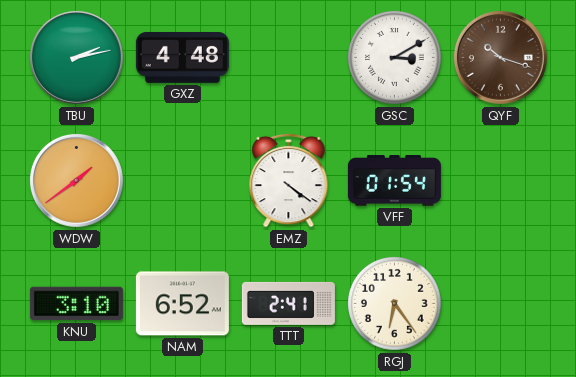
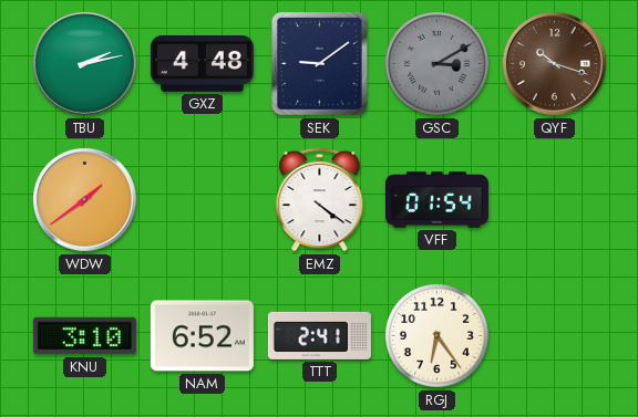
SEK: none -> 9:09
GSC dial: white -> grey
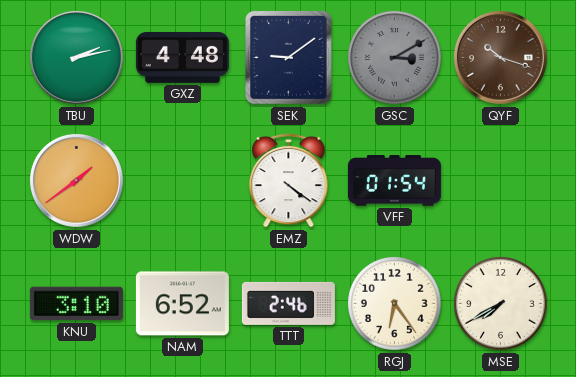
TTT: 2:41 -> 2:46
MSE: none -> 7:40
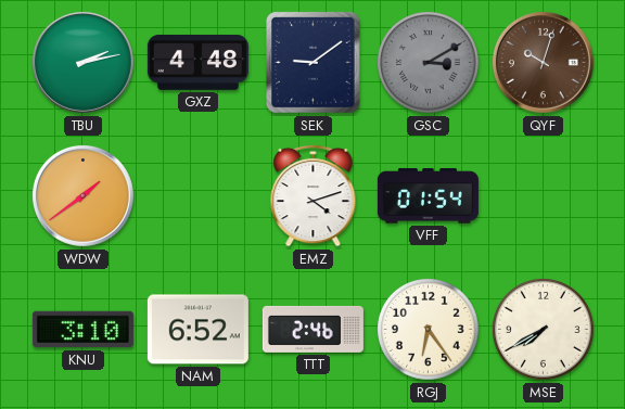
QYF: 10:18 -> 10:03
EMZ: 4:21 -> 4:12
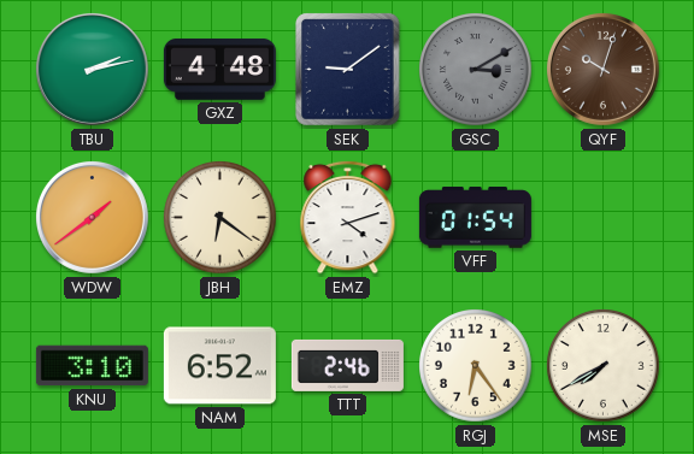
JBH: none -> 6:21
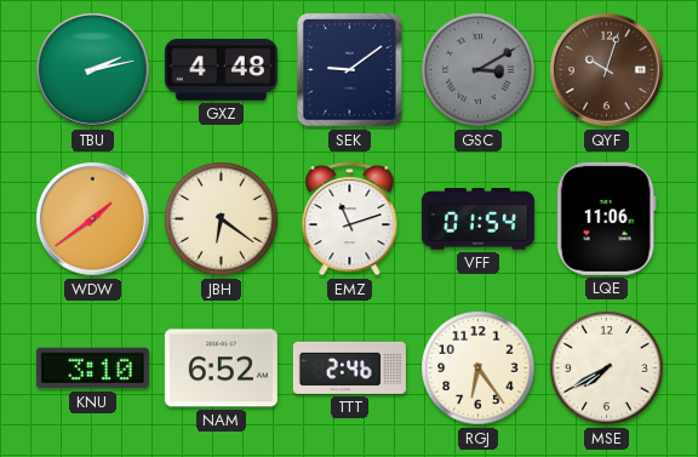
EMZ: 4:12 -> 11:12
LQE: none -> 11:06
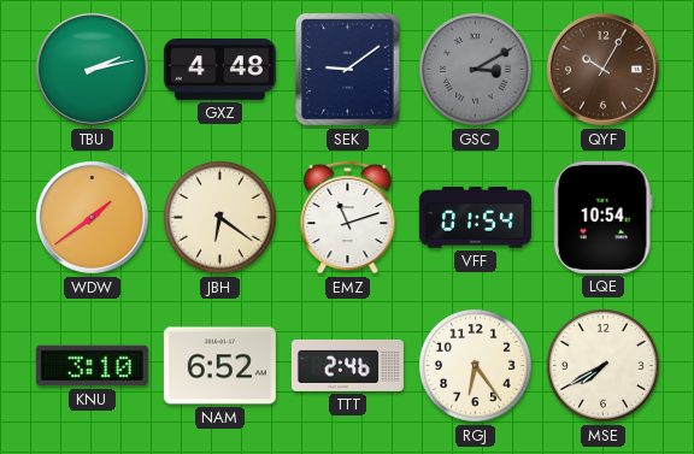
QYF: 10:03 -> 10:05
LQE: 11:06 -> 10:54
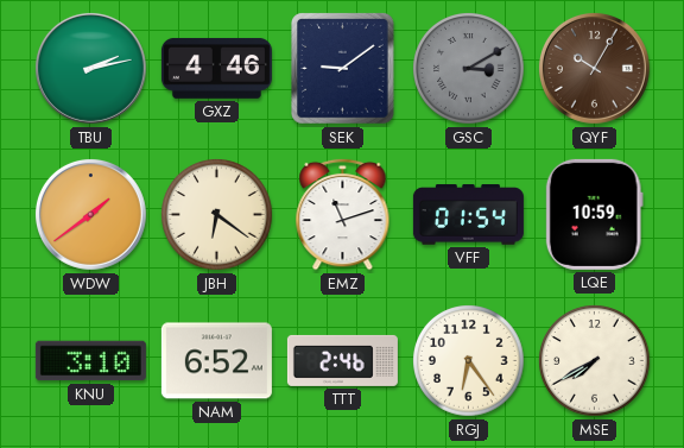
GXZ: 4:48 -> 4:46
LQE: 10:54 -> 10:59
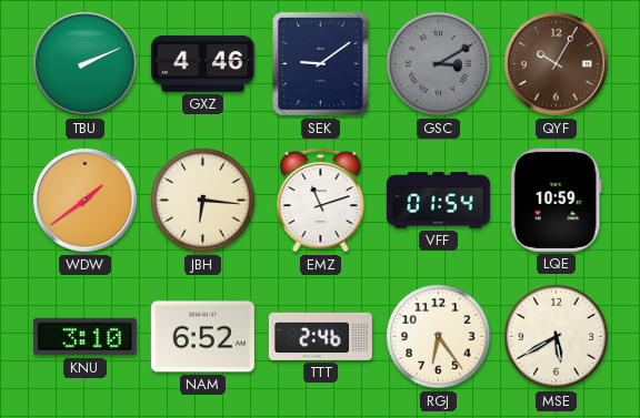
TBU: 2:13 -> 2:11
JBH: 6:21 -> 6:16
MSE: 7:40 -> 5:40
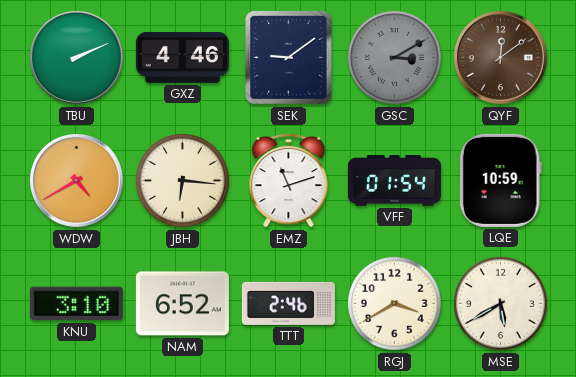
QYF: 10:05 -> 12:09
WDW: 1:39 -> 4:40
RGJ: 6:24 -> 3:40
